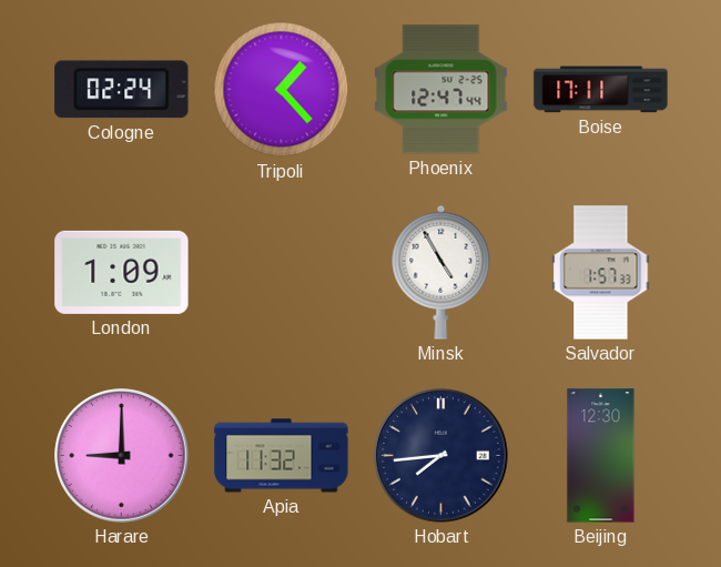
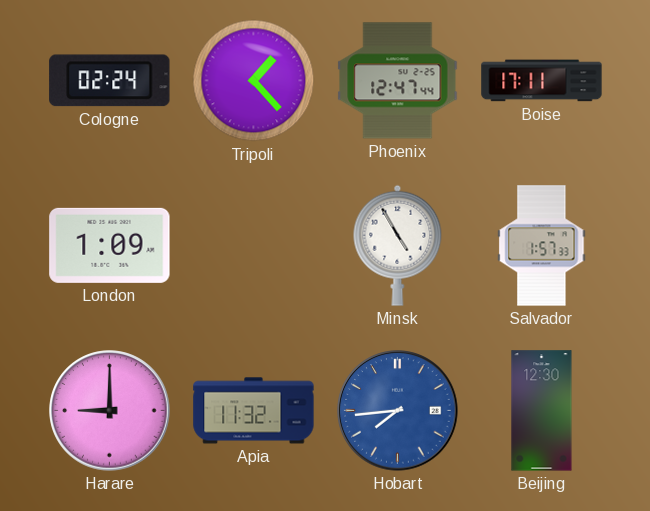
Hobart dial: navy -> blue
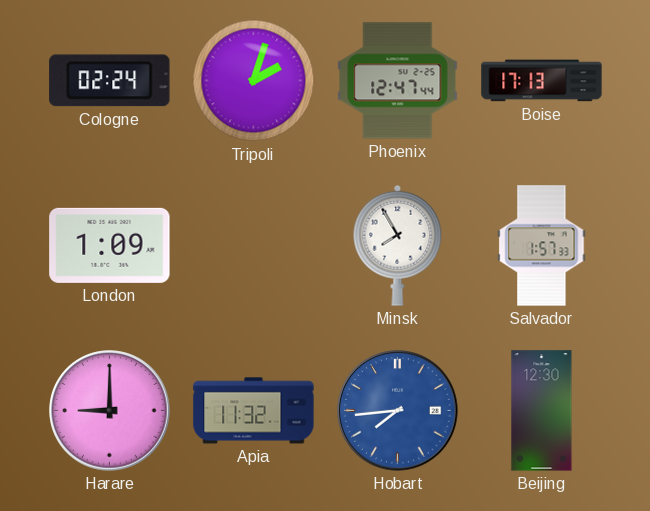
Tripoli: 1:23 -> 2:03
Boise: 17:11 -> 17:13
Minsk: 4:55 -> 7:55
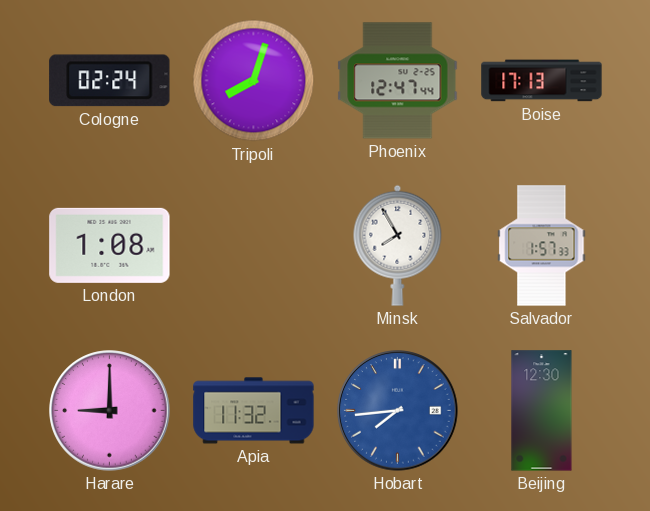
Tripoli: 2:03 -> 8:03
London: 1:09 -> 1:08
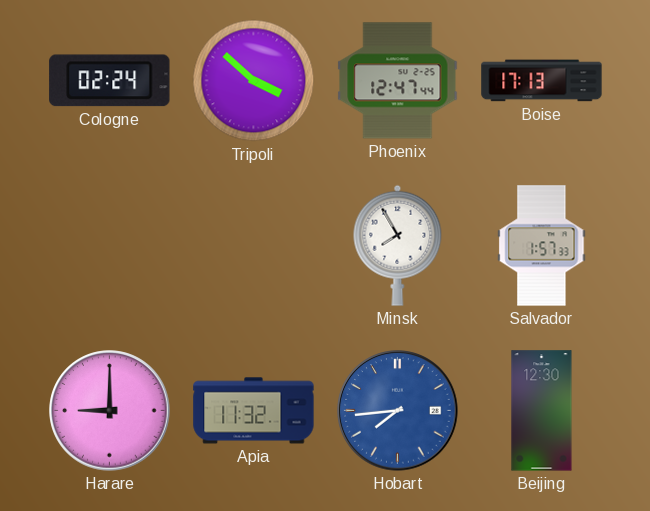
Tripoli: 8:03 -> 3:52
London: 1:08 -> none
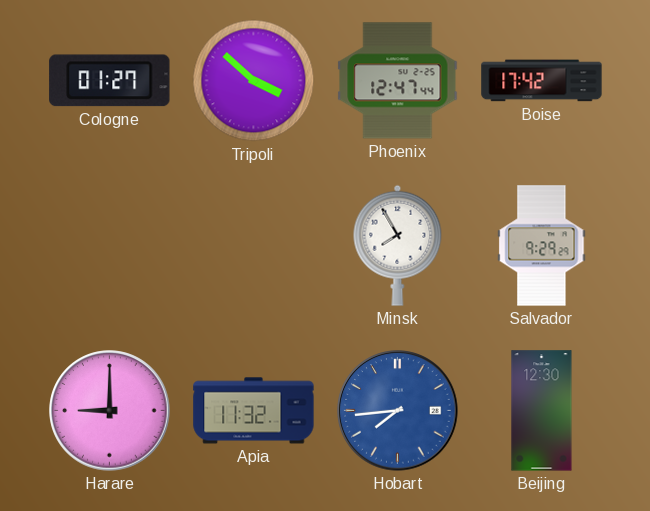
Cologne: 02:24 -> 01:27
Boise: 17:13 -> 17:42
Salvador: 1:57 -> 9:29
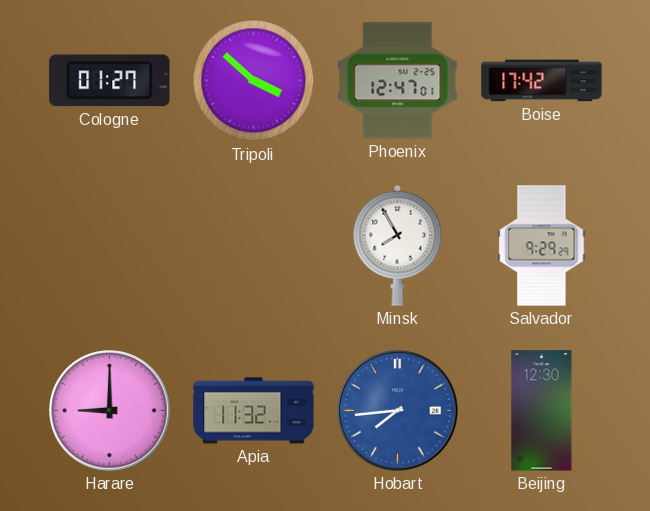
Phoenix: 12:47:44 -> 12:47:01
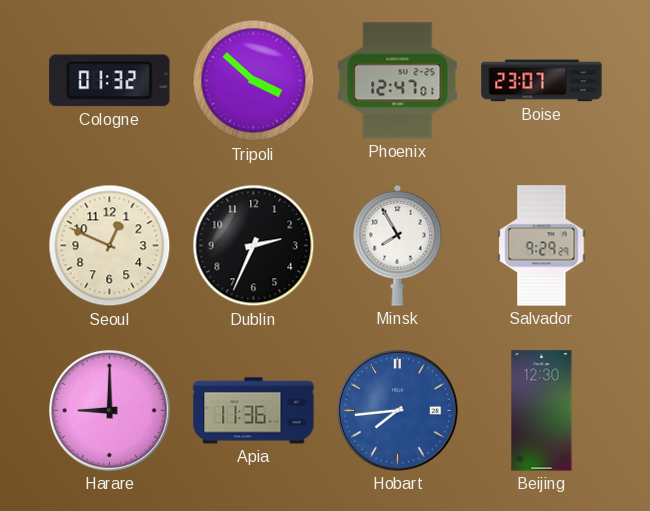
Cologne: 01:27 -> 01:32
Boise: 17:42 -> 23:07
Seoul: none -> 12:49
Dublin: none -> 2:34
Apia: 11:32 -> 11:36
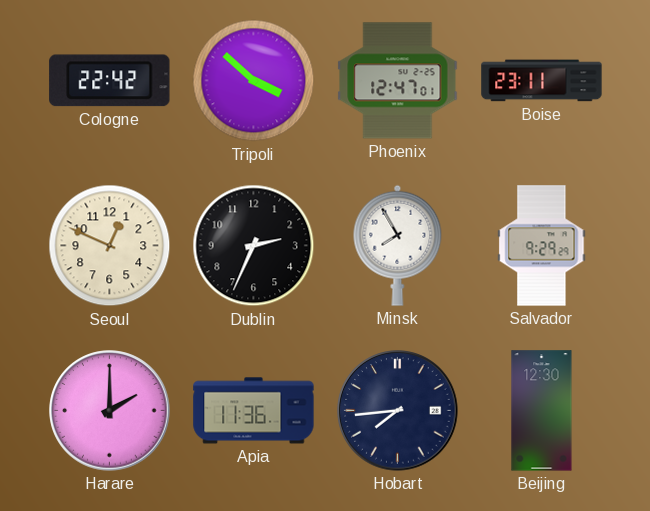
Cologne: 01:32 -> 22:42
Boise: 23:07 -> 23:11
Harare: 9:00 -> 2:00
Hobart dial: blue -> navy
